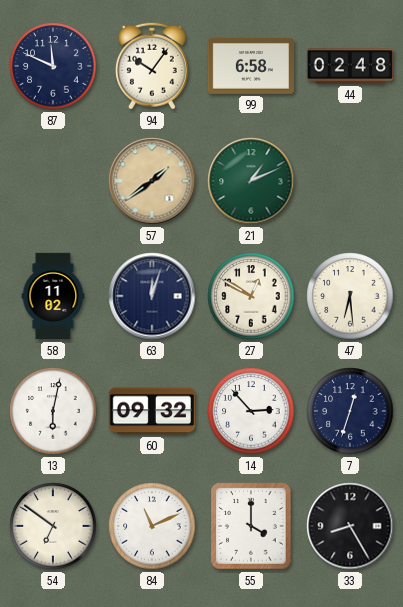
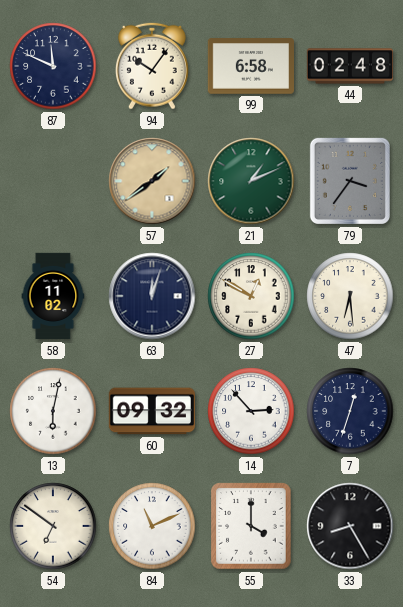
79: none -> 3:36
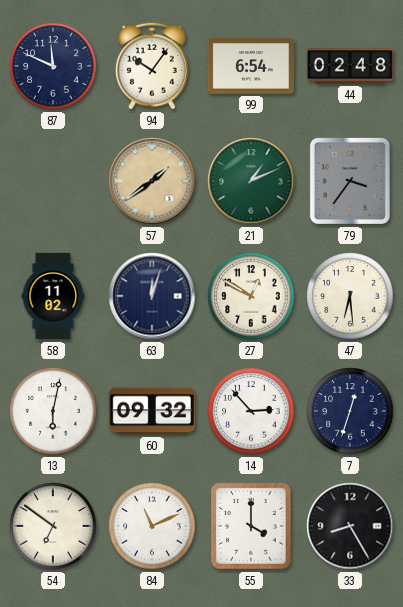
99: 6:58 -> 6:54
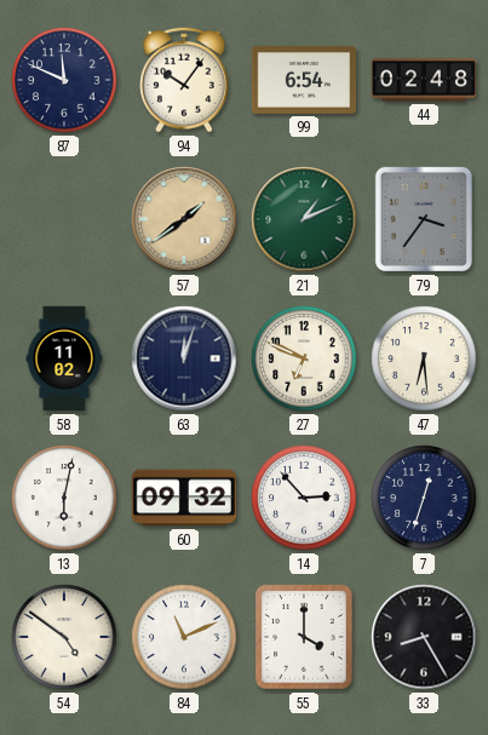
27: 12:50 -> 6:49
54: 6:51 -> 4:51
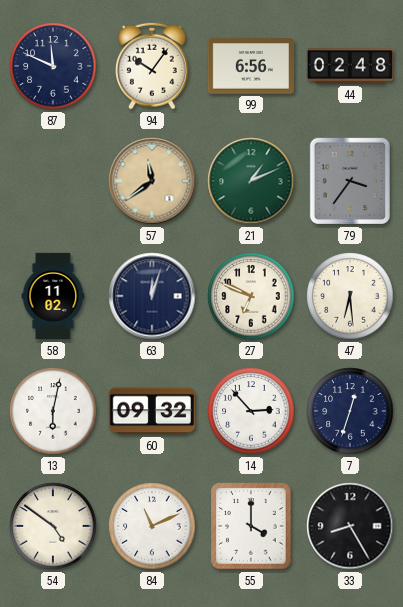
99: 6:54 -> 6:56
57: 1:39 -> 11:39
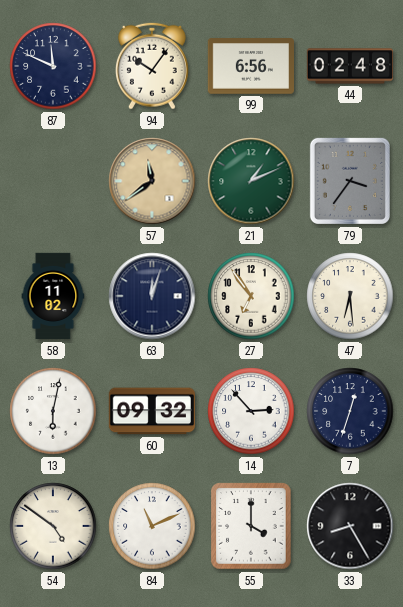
27: 6:49 -> 6:54
